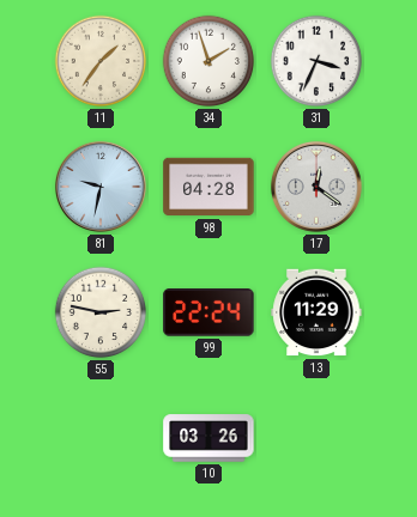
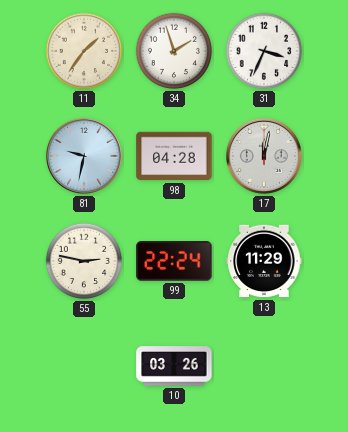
17: 12:21 -> 12:02
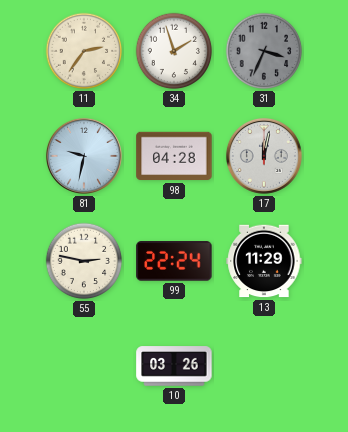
11: 1:36 -> 2:36
31 dial: white -> grey
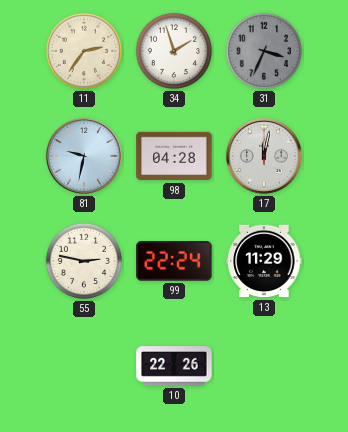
10: 03:26 -> 22:26
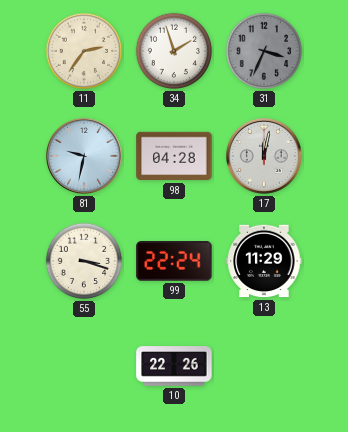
55: 2:47 -> 3:18
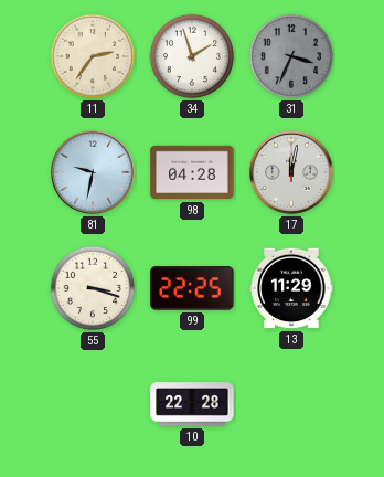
99: 22:24 -> 22:25
10: 22:26 -> 22:28
